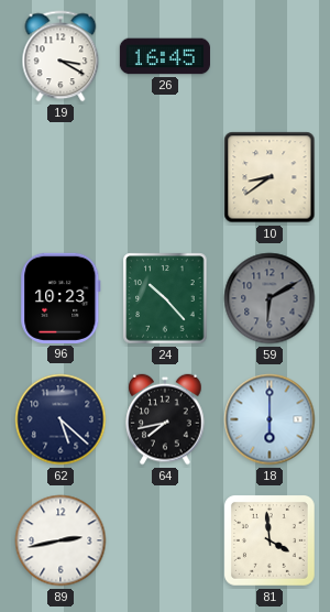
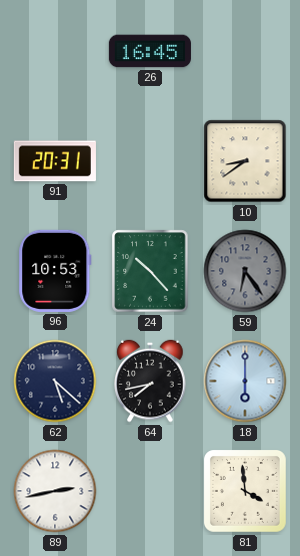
19: 3:20 -> none
91: none -> 20:31
96: 10:23 -> 10:53
59: 6:10 -> 6:24
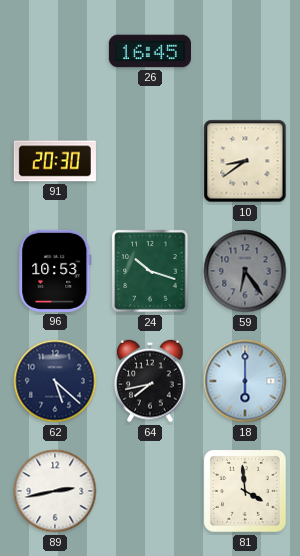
91: 20:31 -> 20:30
24: 10:23 -> 10:18
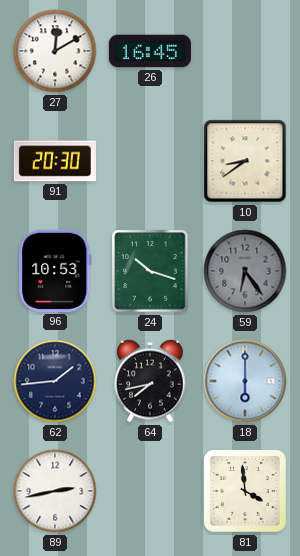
27: none -> 12:10
62: 5:22 -> 1:44
